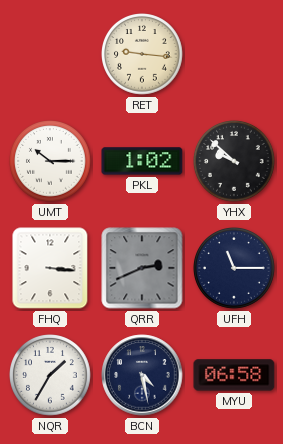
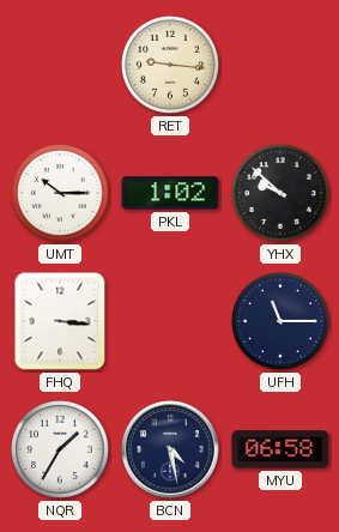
QRR: 2:41 -> none
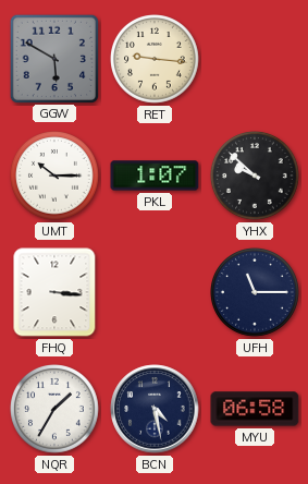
GGW: none -> 5:50
PKL: 1:02 -> 1:07
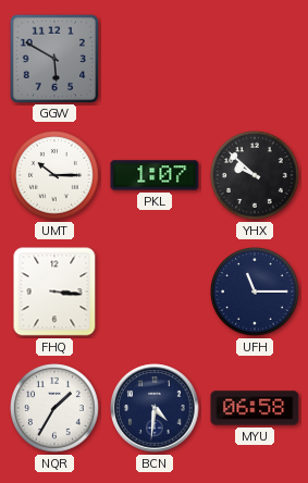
RET: 9:16 -> none
BCN: 4:28 -> 4:31
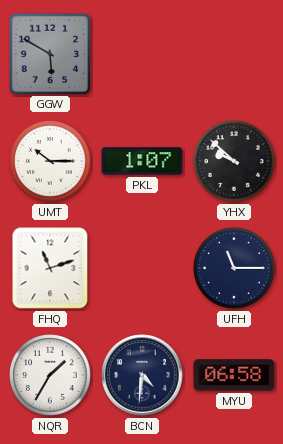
FHQ: 3:16 -> 11:12
